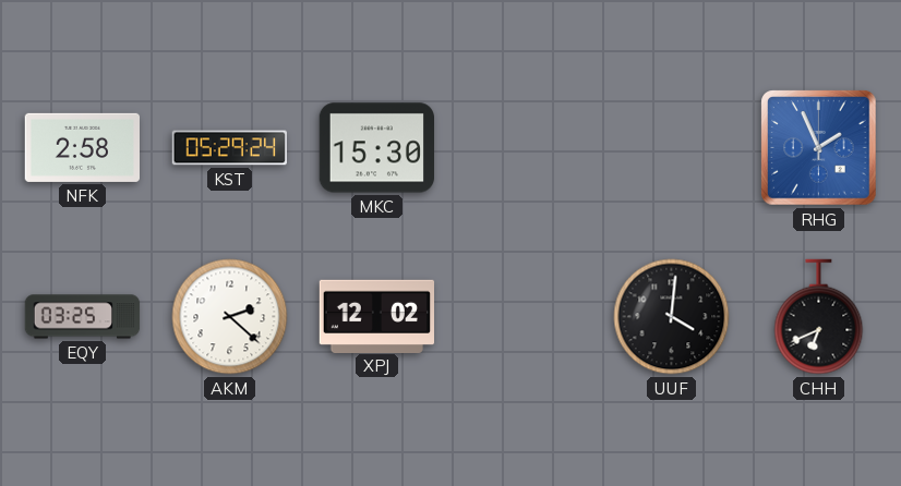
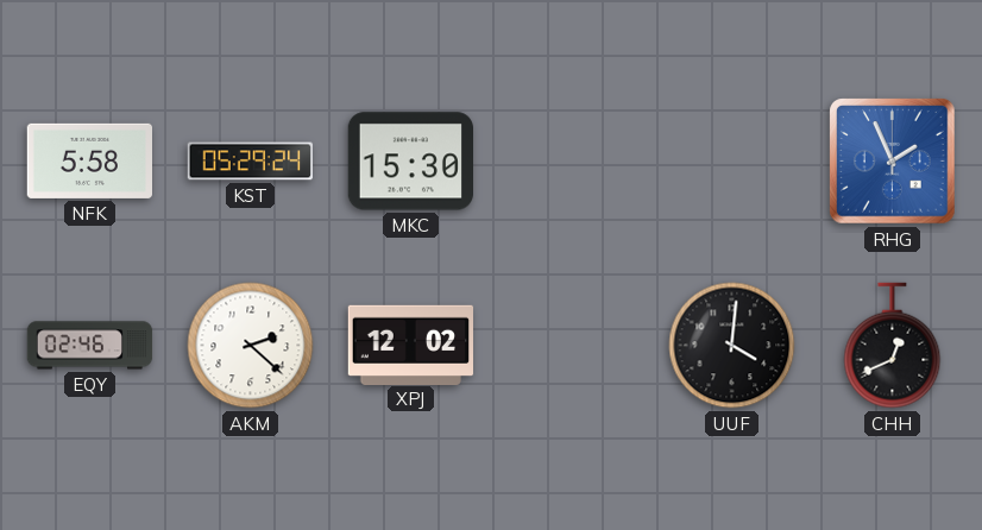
NFK: 2:58 -> 5:58
EQY: 03:25 -> 02:46
CHH: 6:41 -> 12:41
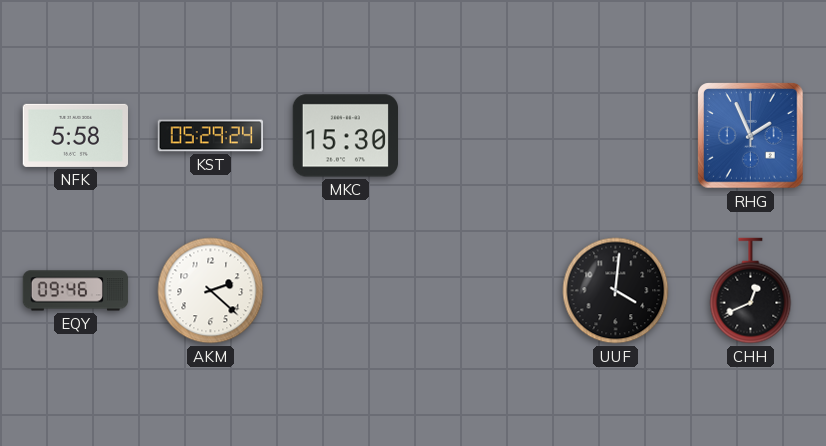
EQY: 02:46 -> 09:46
XPJ: 12:02 -> none
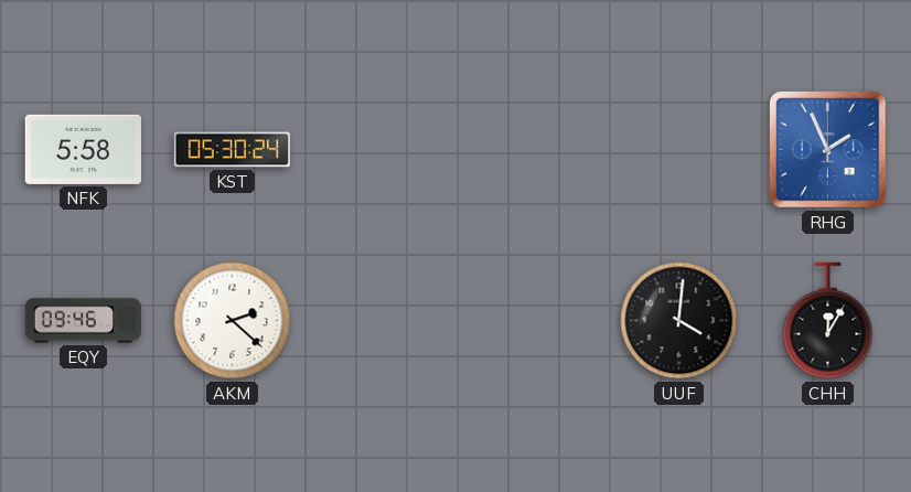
KST: 05:29 -> 05:30
MKC: 15:30 -> none
CHH: 12:41 -> 12:05
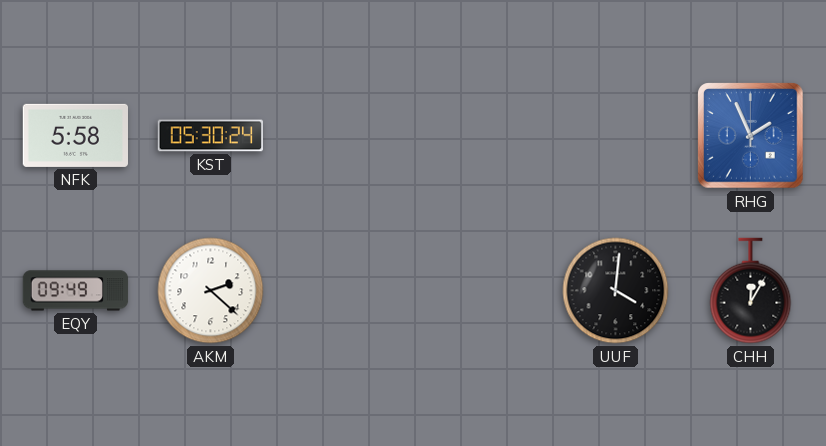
EQY: 09:46 -> 09:49
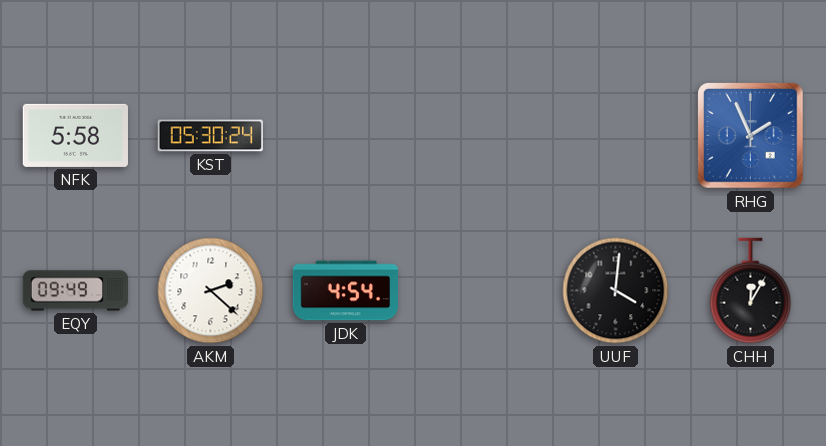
JDK: none -> 4:54
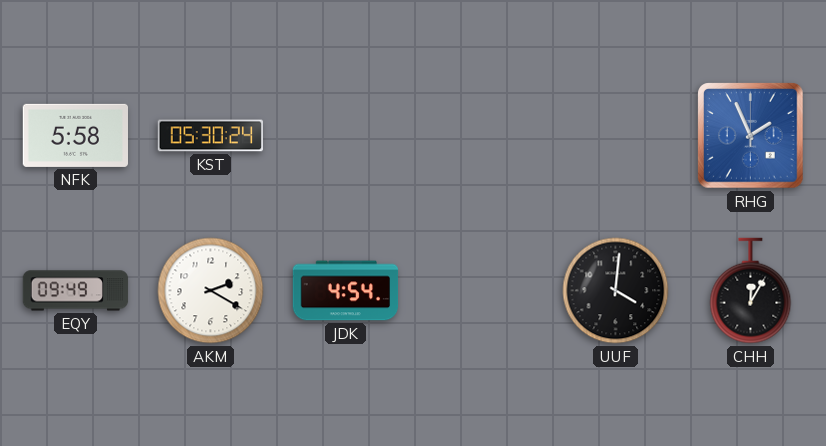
AKM: 2:22 -> 2:20
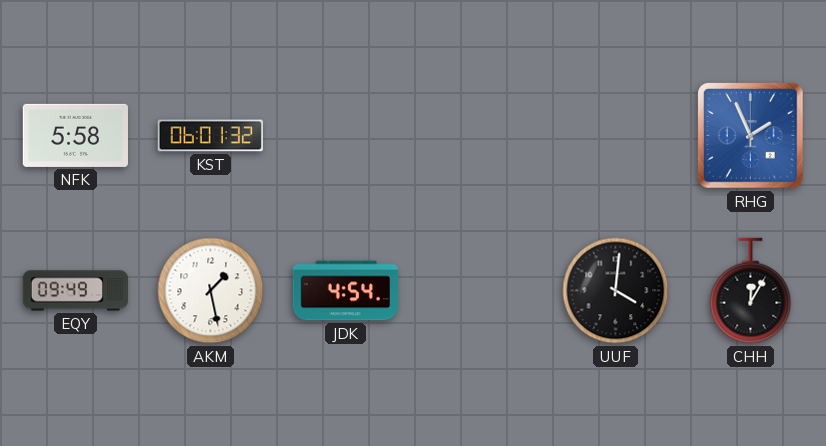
KST: 05:30 -> 06:01
AKM: 2:20 -> 1:28
